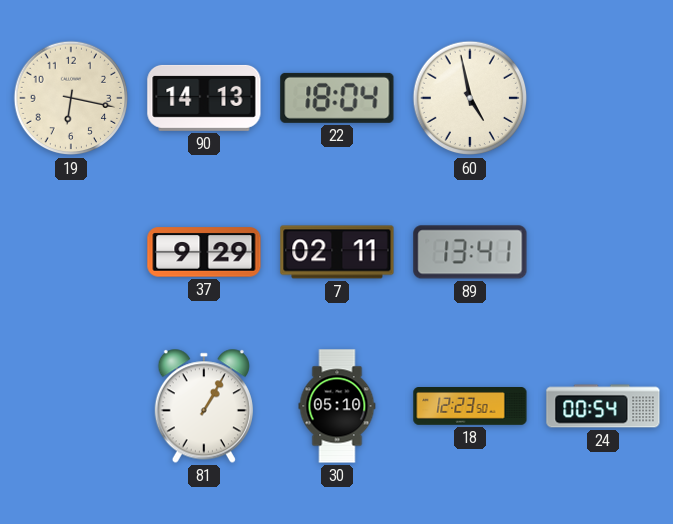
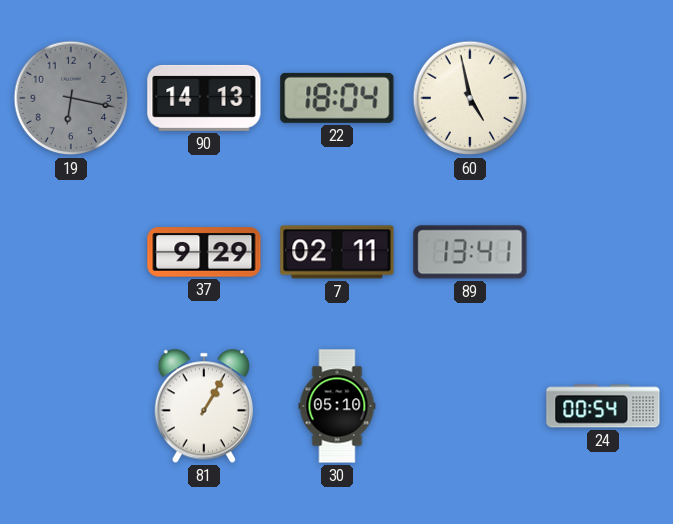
19 dial: cream -> grey
18: 12:23 -> none
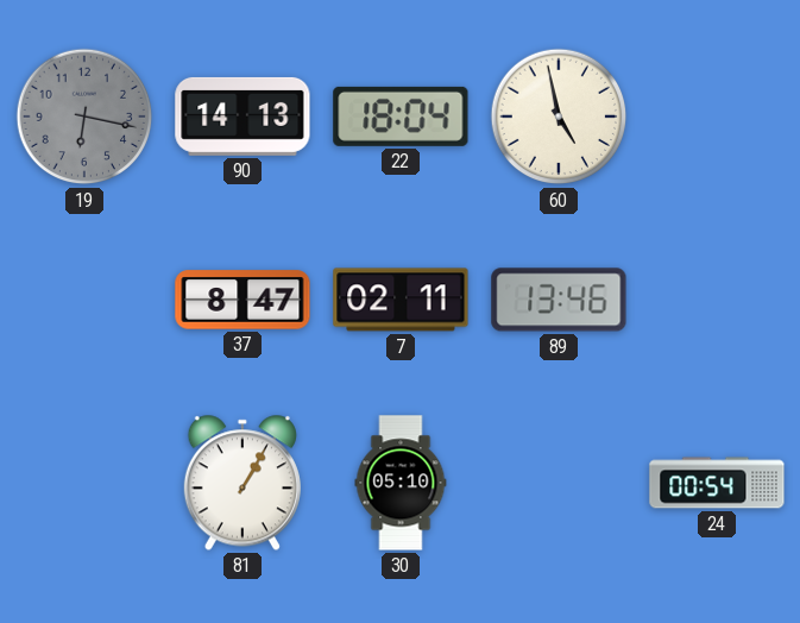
37: 9:29 -> 8:47
89: 13:41 -> 13:46
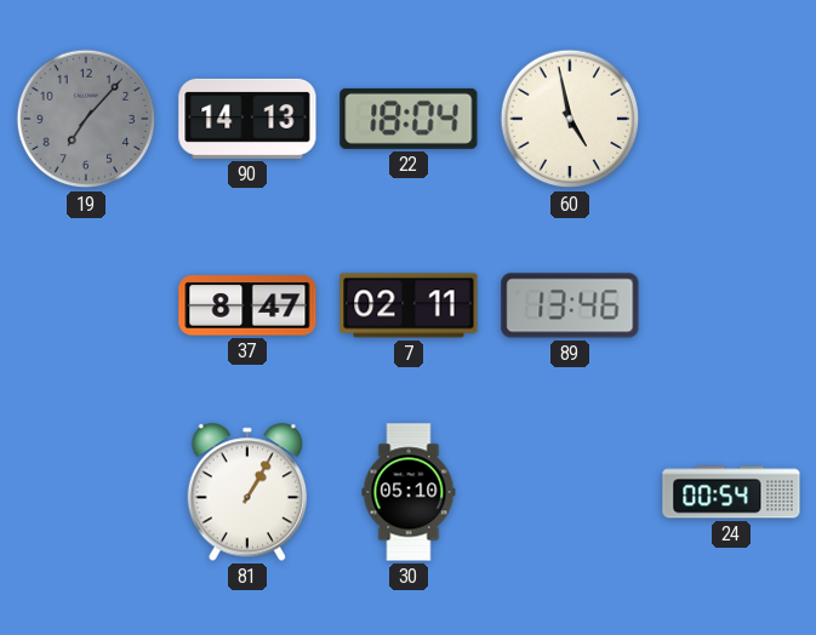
19: 6:17 -> 7:07
